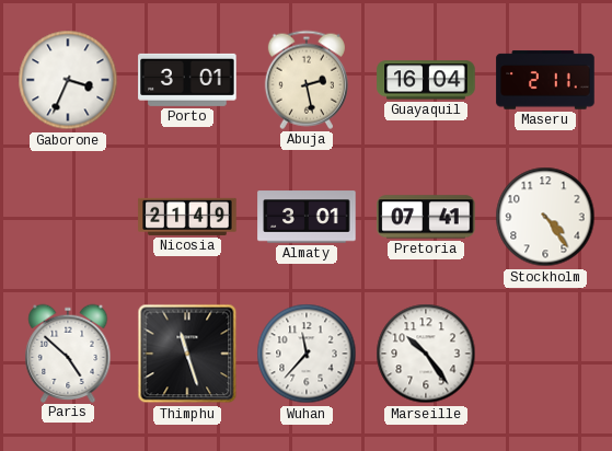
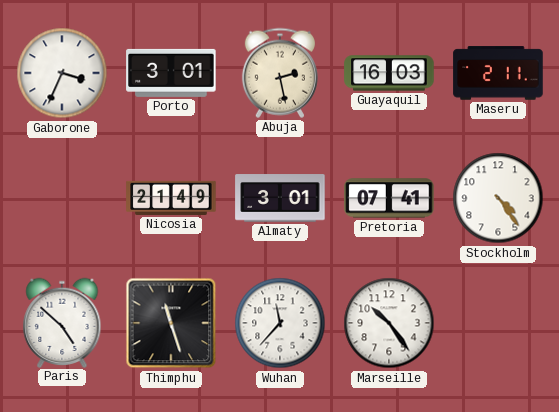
Guayaquil: 16:04 -> 16:03
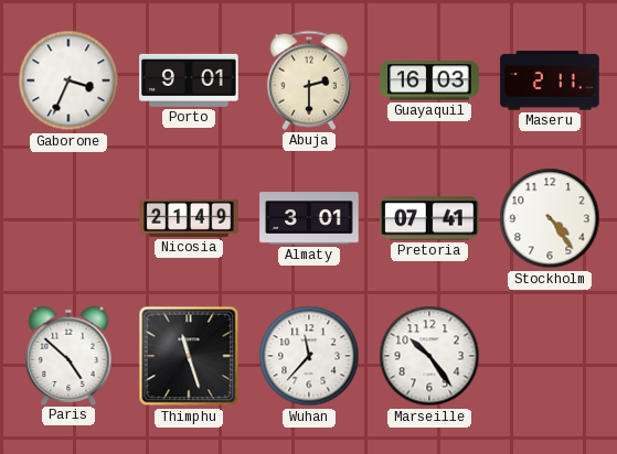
Porto: 3:01 -> 9:01
Abuja: 2:28 -> 2:30
